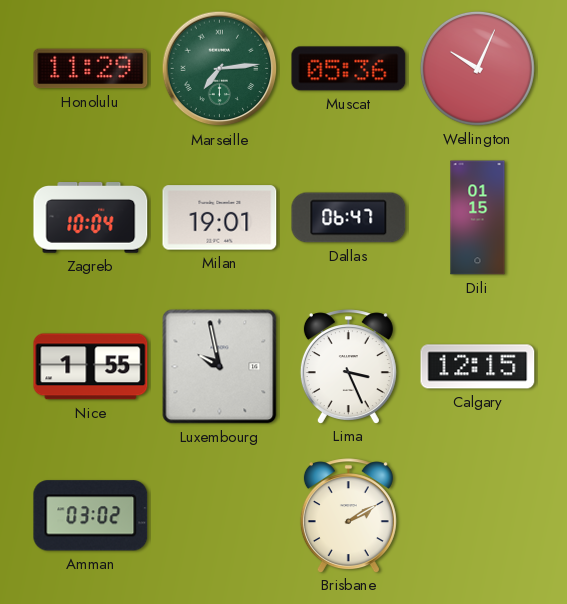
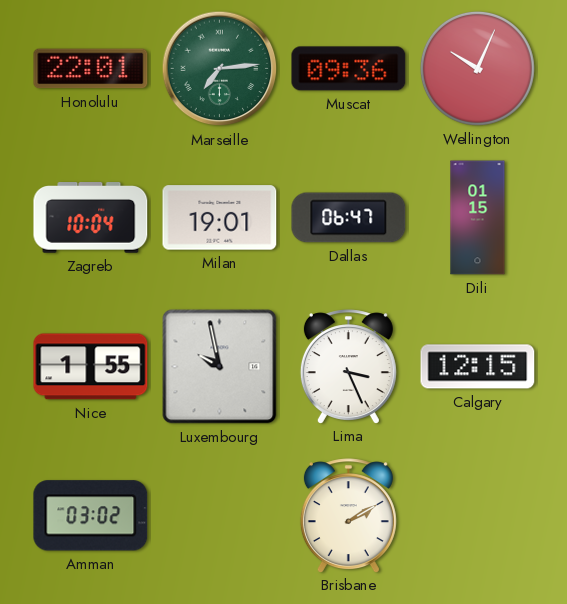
Honolulu: 11:29 -> 22:01
Muscat: 05:36 -> 09:36
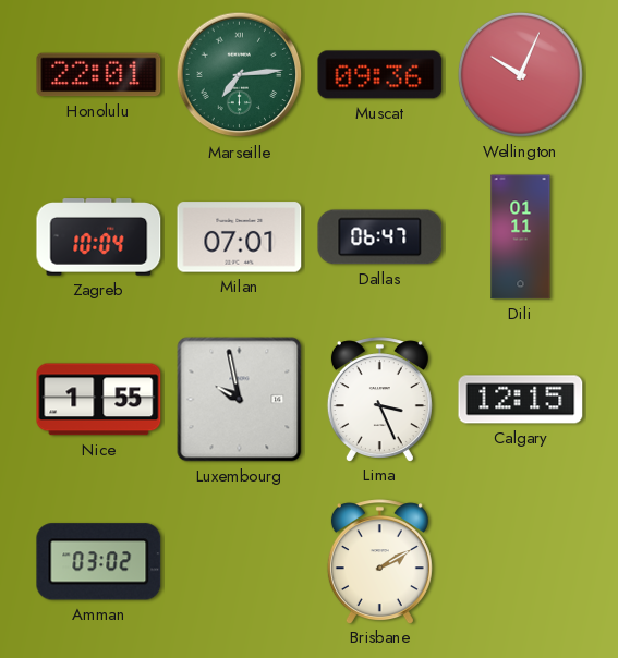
Milan: 19:01 -> 07:01
Dili: 01:15 -> 01:11
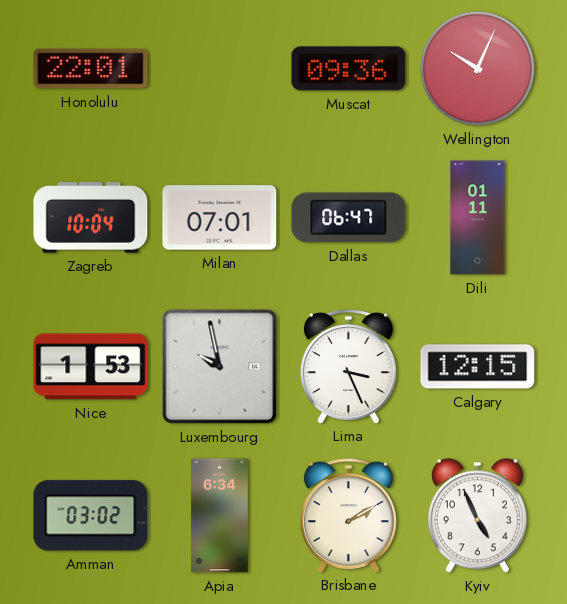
Marseille: 7:14 -> none
Nice: 1:55 -> 1:53
Apia: none -> 6:34
Kyiv: none -> 4:56
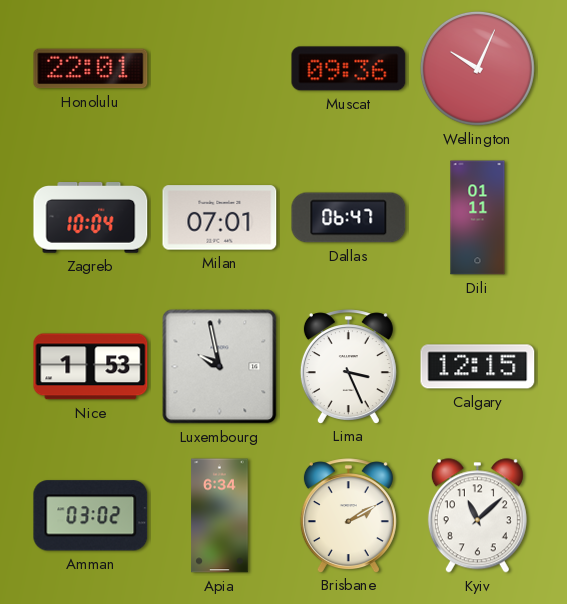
Kyiv: 4:56 -> 11:08
